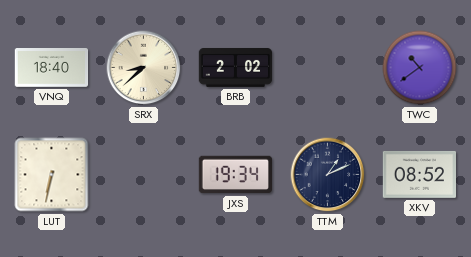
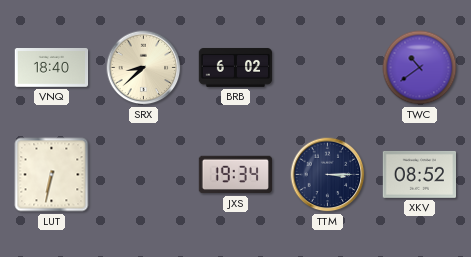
BRB: 2:02 -> 6:02
TTM: 1:11 -> 3:15
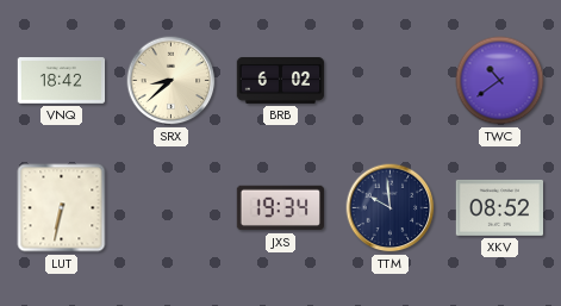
VNQ: 18:40 -> 18:42
TTM: 3:15 -> 9:59
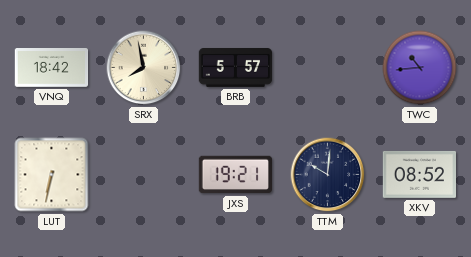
SRX: 8:38 -> 7:58
BRB: 6:02 -> 5:57
TWC: 10:39 -> 10:44
JXS: 19:34 -> 19:21
TTM: 9:59 -> 10:01
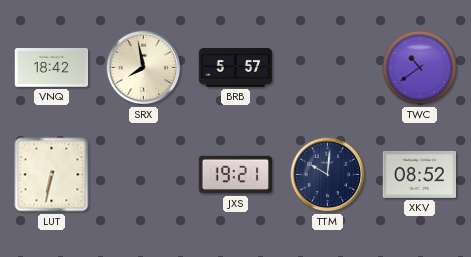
TWC: 10:44 -> 10:39
